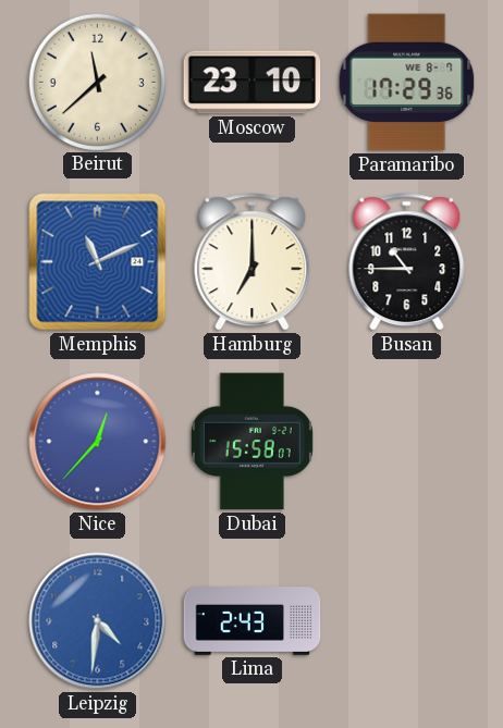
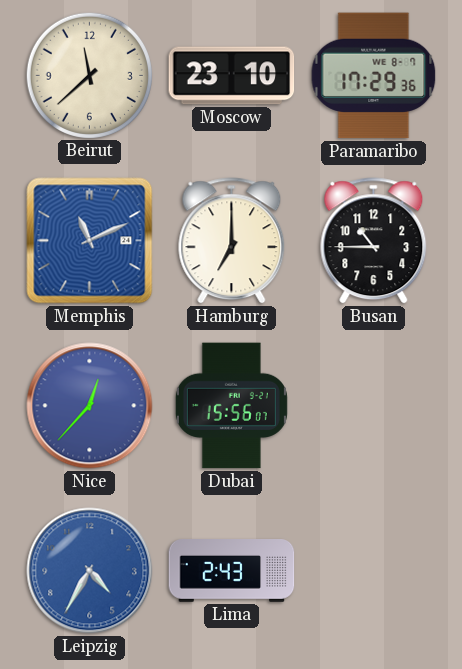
Dubai: 15:58 -> 15:56
Leipzig: 4:31 -> 4:35
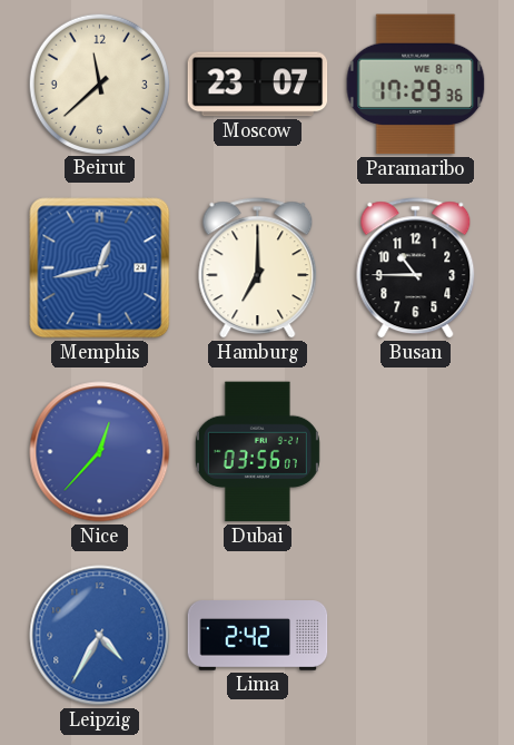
Moscow: 23:10 -> 23:07
Memphis: 11:11 -> 12:43
Dubai: 15:56 -> 03:56
Lima: 2:43 -> 2:42
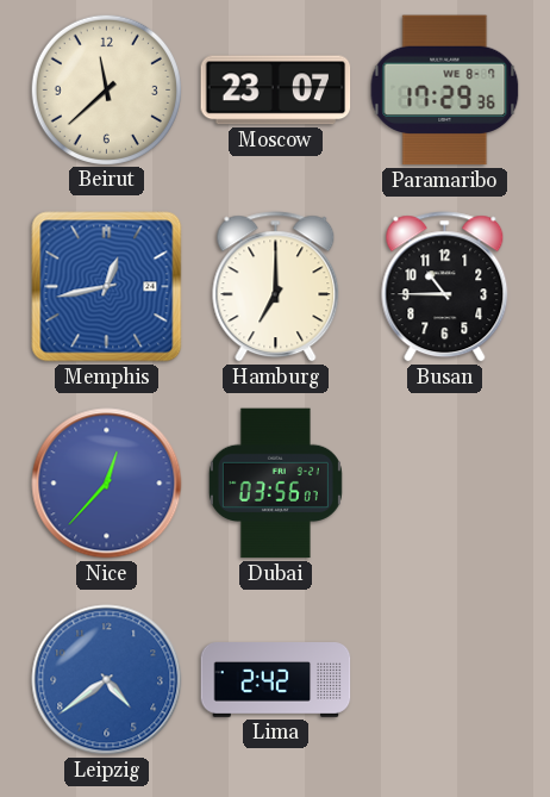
Leipzig: 4:35 -> 4:39
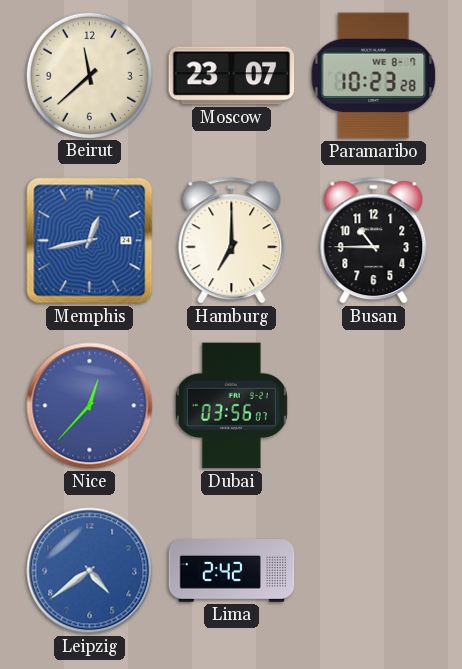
Paramaribo: 17:29 -> 10:23
